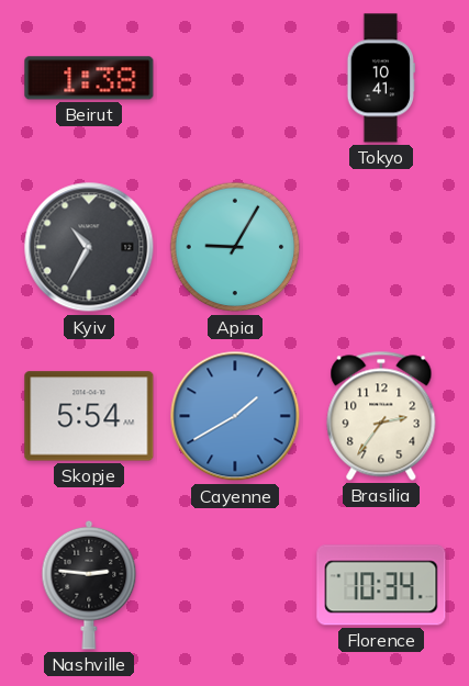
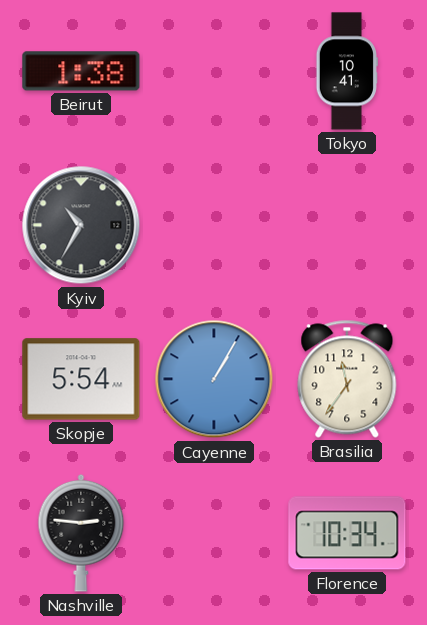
Apia: 9:05 -> none
Cayenne: 1:40 -> 1:05
Brasilia: 2:36 -> 11:36
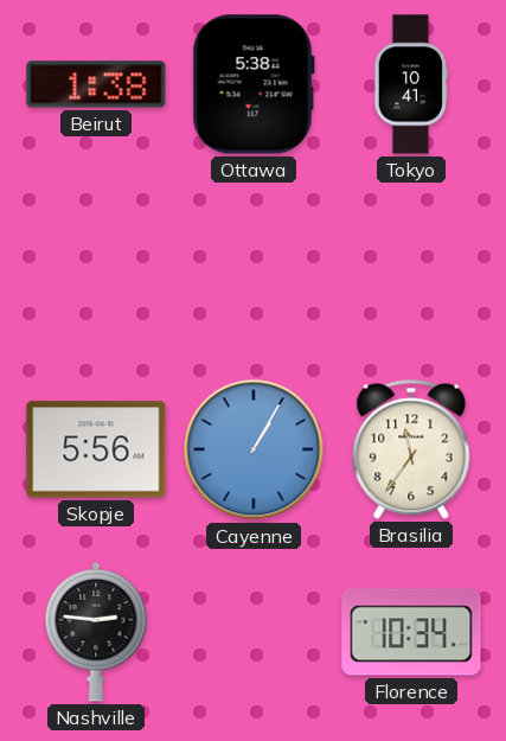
Ottawa: none -> 5:38
Kyiv: 10:35 -> none
Skopje: 5:54 -> 5:56
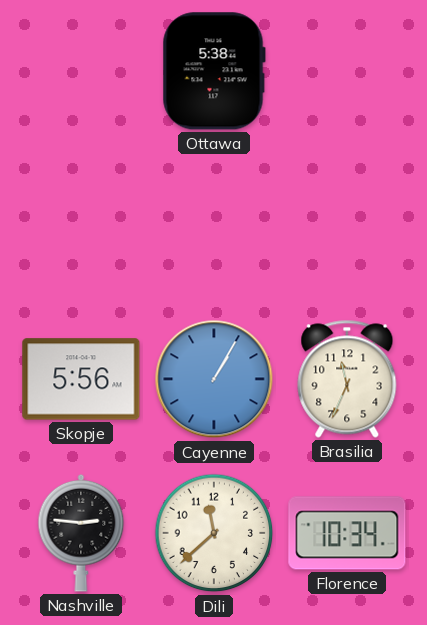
Beirut: 1:38 -> none
Tokyo: 10:41 -> none
Brasilia: 11:36 -> 11:34
Dili: none -> 11:38
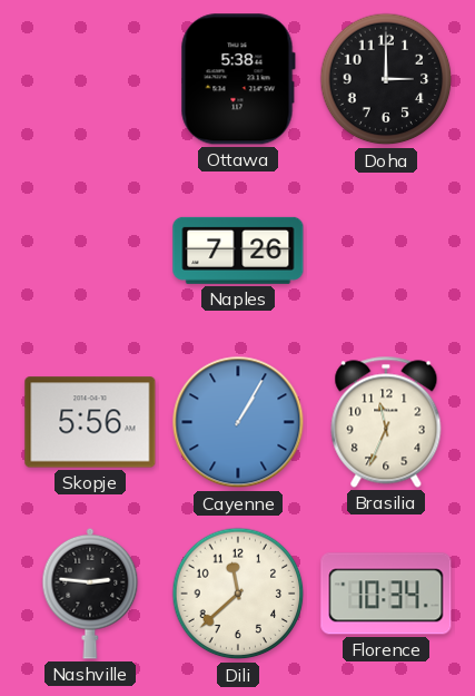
Doha: none -> 3:00
Naples: none -> 7:26
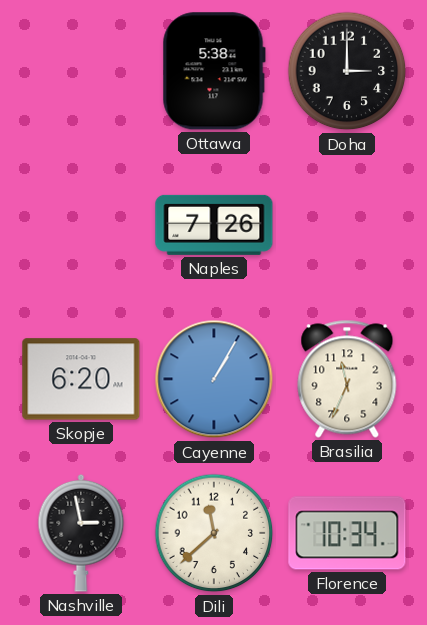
Skopje: 5:56 -> 6:20
Nashville: 2:46 -> 2:58
